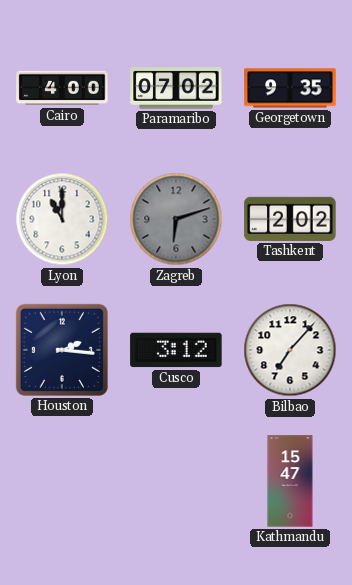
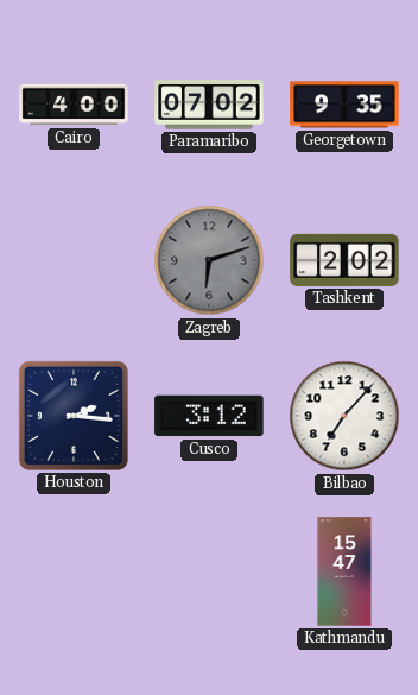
Lyon: 11:00 -> none
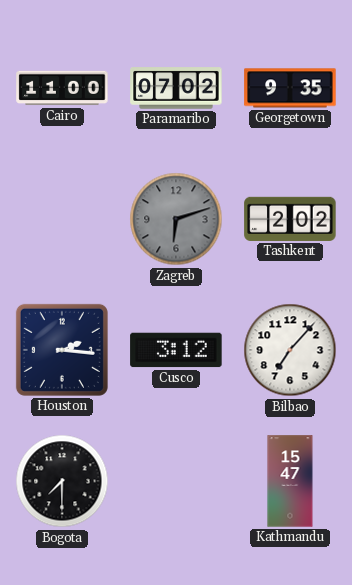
Cairo: 4:00 -> 11:00
Bogota: none -> 7:30
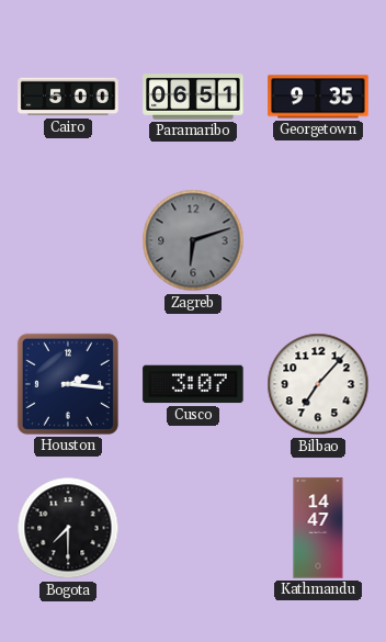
Cairo: 11:00 -> 5:00
Paramaribo: 07:02 -> 06:51
Tashkent: 2:02 -> none
Cusco: 3:12 -> 3:07
Kathmandu: 15:47 -> 14:47
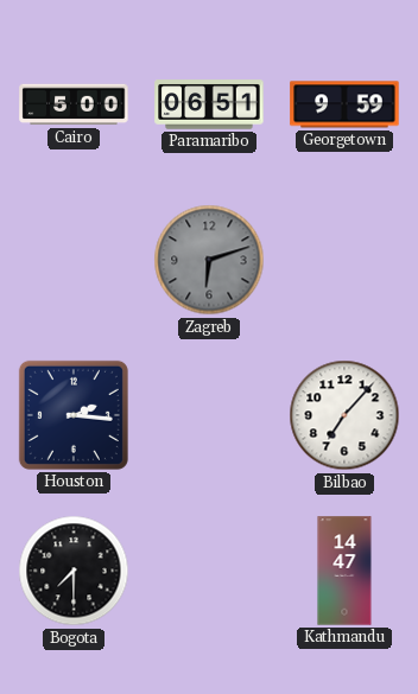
Georgetown: 9:35 -> 9:59
Cusco: 3:07 -> none
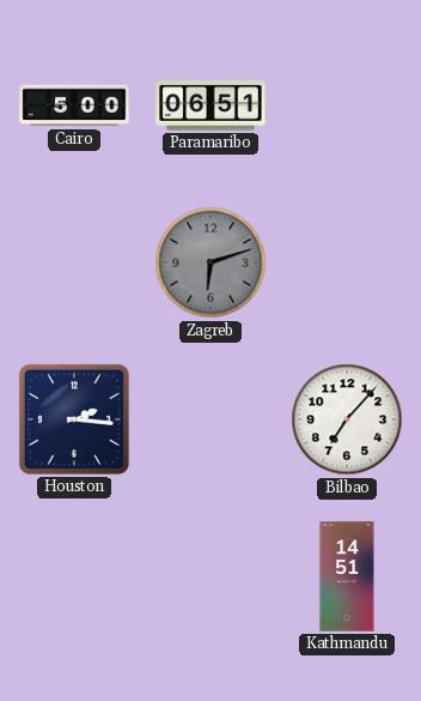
Georgetown: 9:59 -> none
Bogota: 7:30 -> none
Kathmandu: 14:47 -> 14:51
